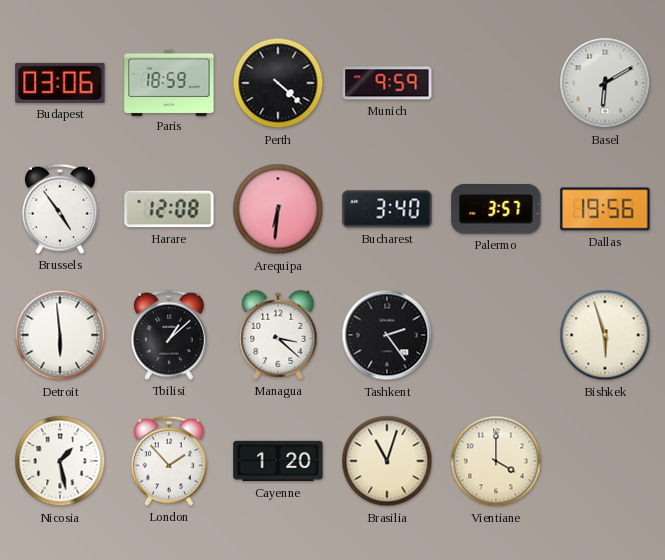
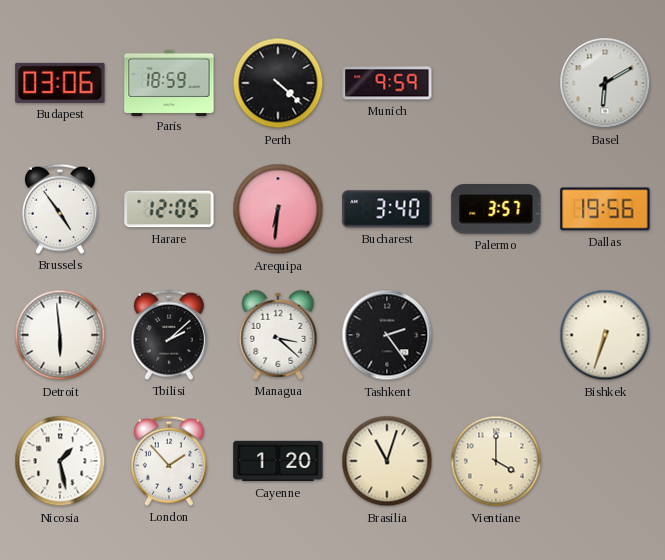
Harare: 12:08 -> 12:05
Tbilisi: 1:08 -> 2:08
Bishkek: 5:57 -> 6:33
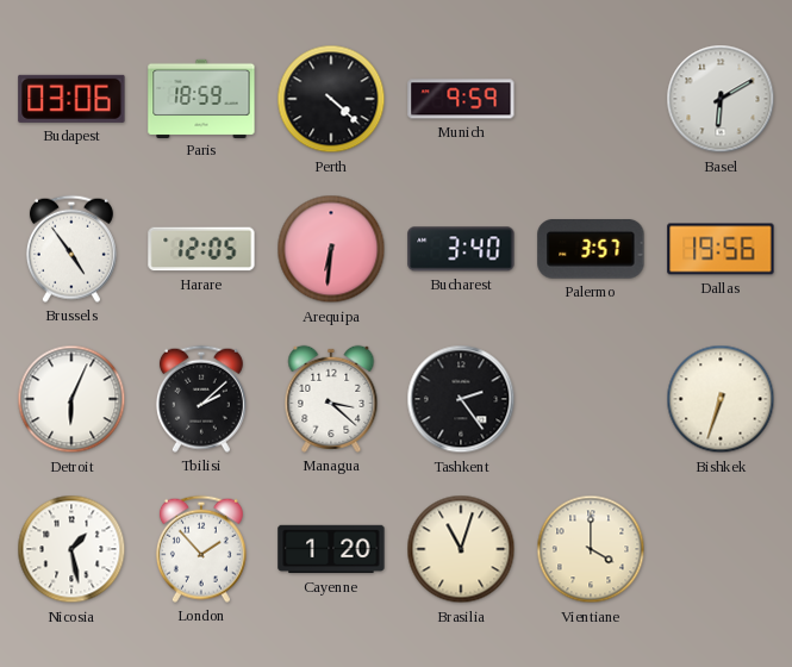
Detroit: 5:59 -> 6:04
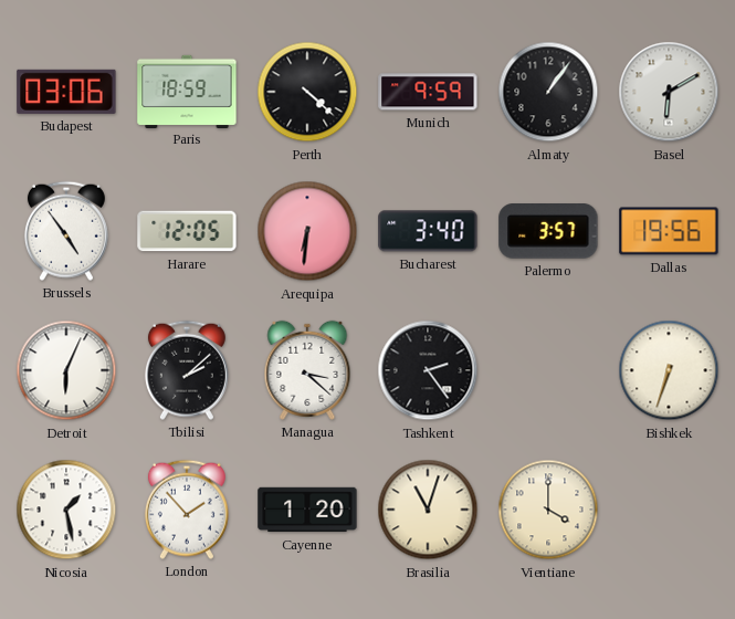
Almaty: none -> 1:06
